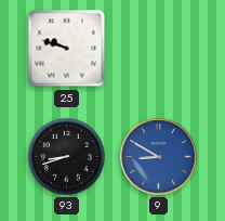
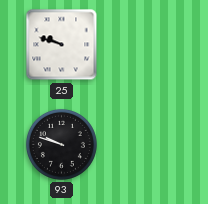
93: 8:42 -> 9:48
9: 8:50 -> none
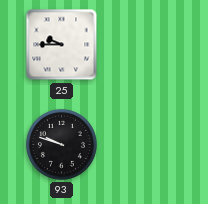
25: 9:48 -> 9:45
